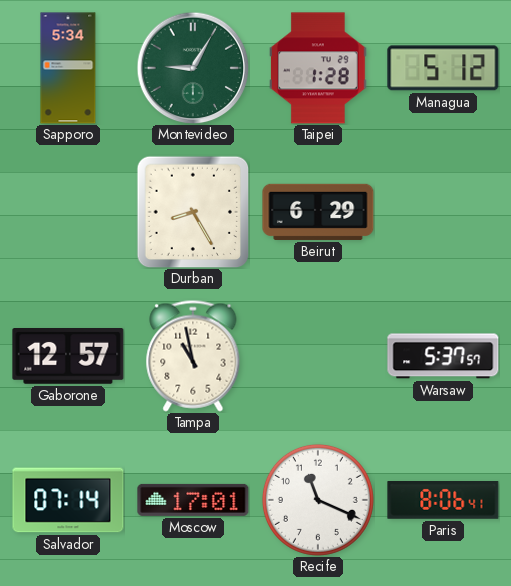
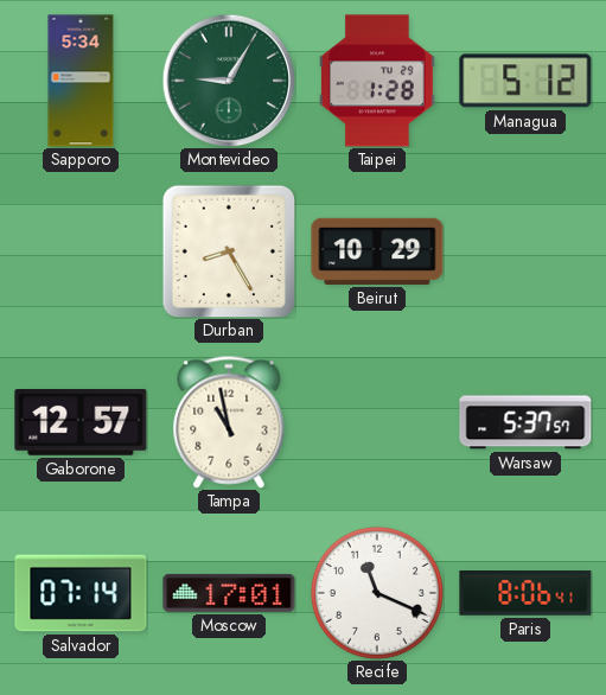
Beirut: 6:29 -> 10:29
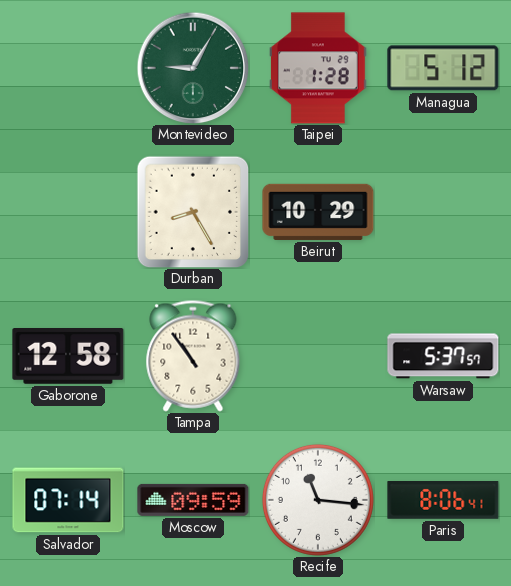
Sapporo: 5:34 -> none
Gaborone: 12:57 -> 12:58
Tampa: 10:58 -> 10:54
Moscow: 17:01 -> 09:59
Recife: 11:19 -> 11:16
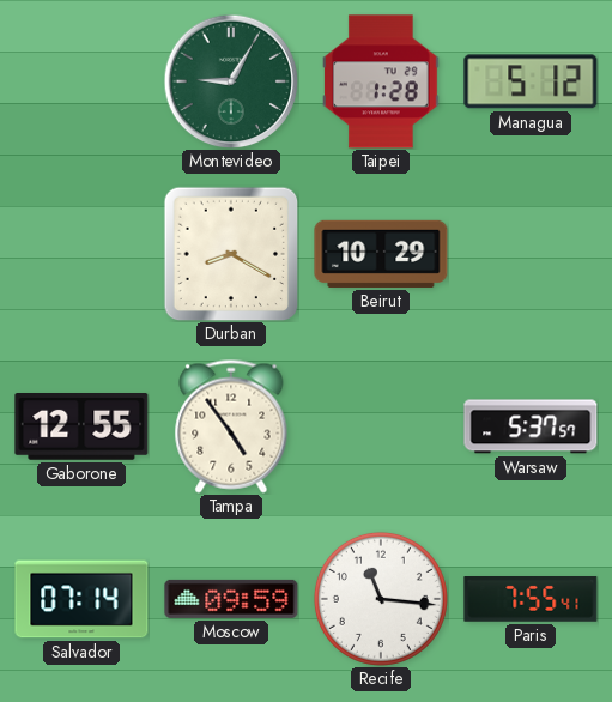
Durban: 8:25 -> 8:20
Gaborone: 12:58 -> 12:55
Tampa: 10:54 -> 4:54
Paris: 8:06 -> 7:55
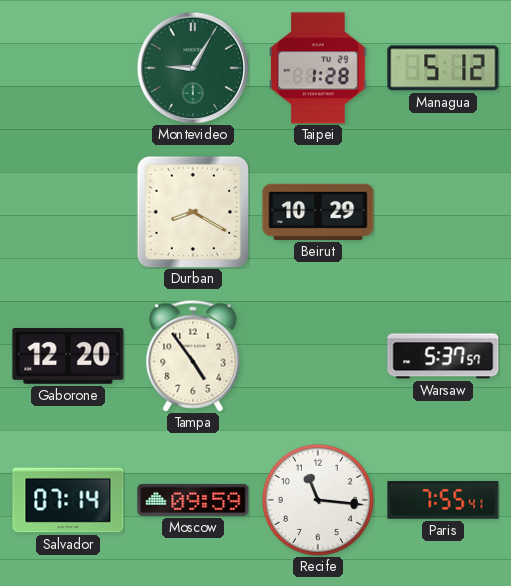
Gaborone: 12:55 -> 12:20
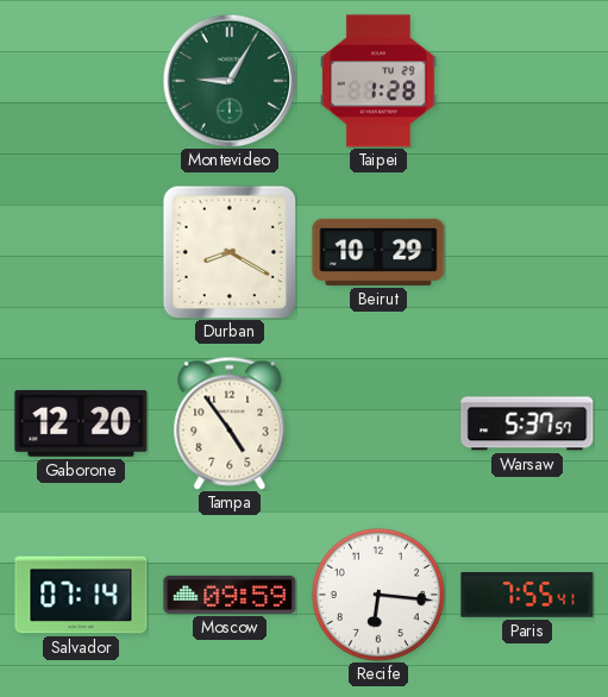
Managua: 5:12 -> none
Recife: 11:16 -> 6:16
